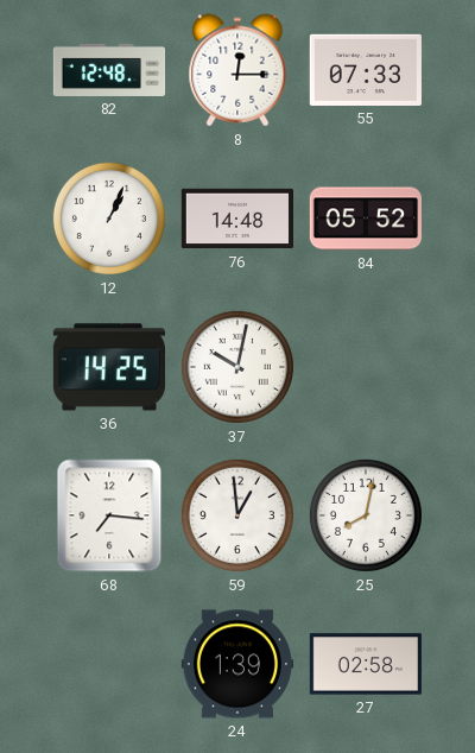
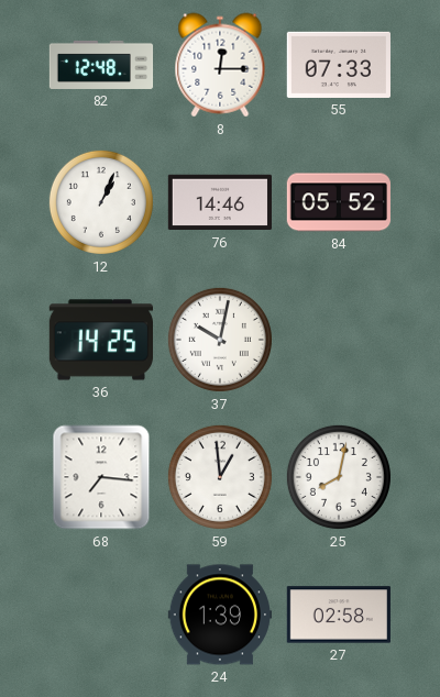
76: 14:48 -> 14:46
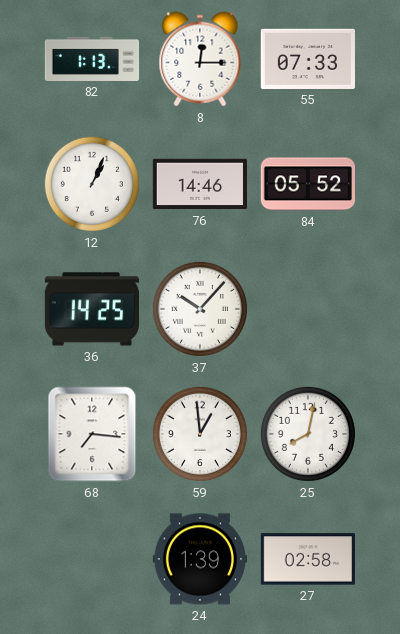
82: 12:48 -> 1:13
37: 10:02 -> 10:07
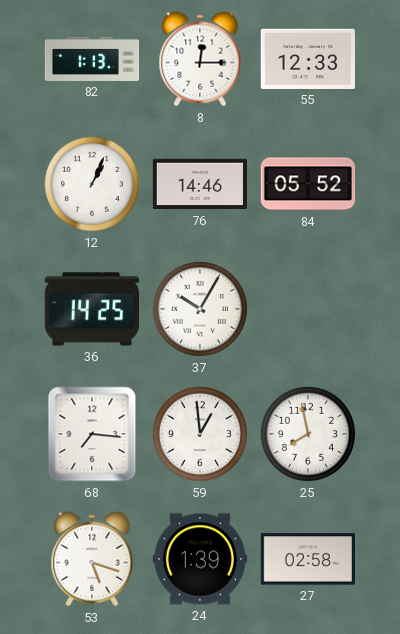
55: 07:33 -> 12:33
37: 10:07 -> 10:05
25: 8:02 -> 7:58
53: none -> 5:18
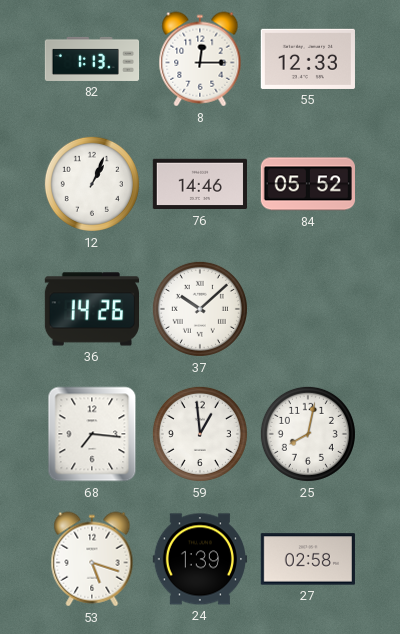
36: 14:25 -> 14:26
37: 10:05 -> 10:08
25: 7:58 -> 8:02
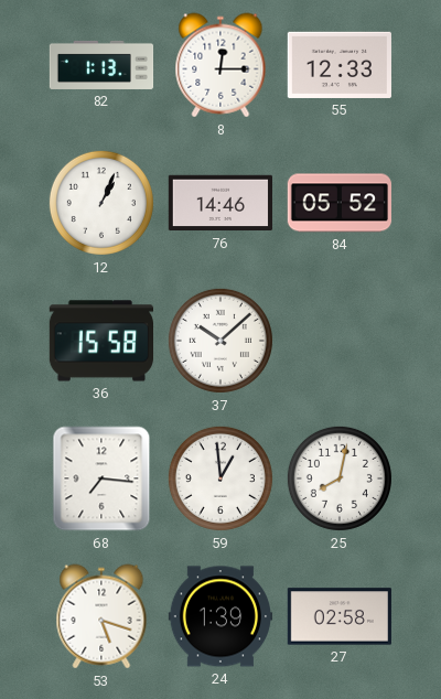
36: 14:26 -> 15:58
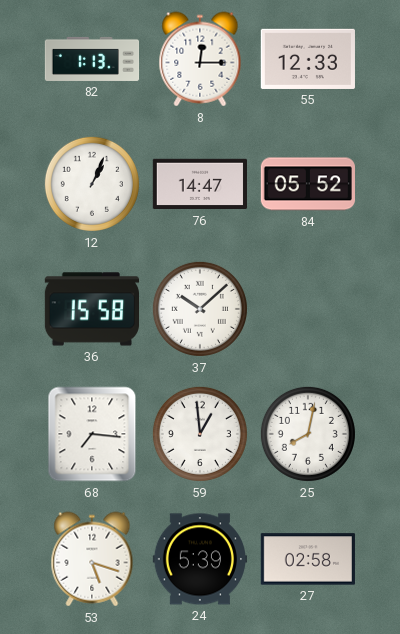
76: 14:46 -> 14:47
24: 1:39 -> 5:39
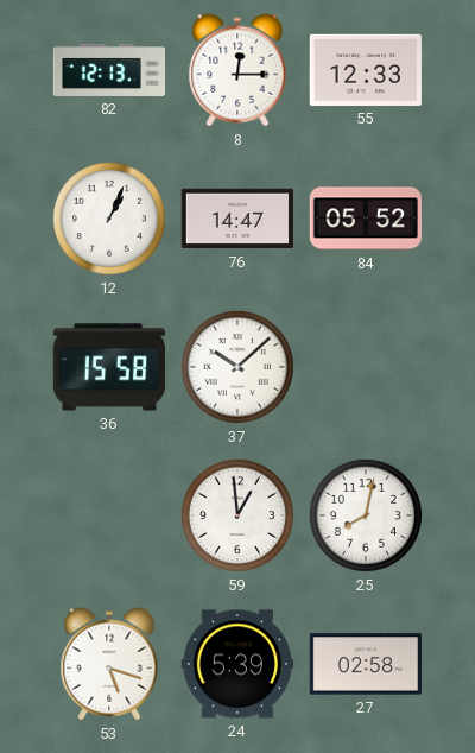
82: 1:13 -> 12:13
68: 7:16 -> none
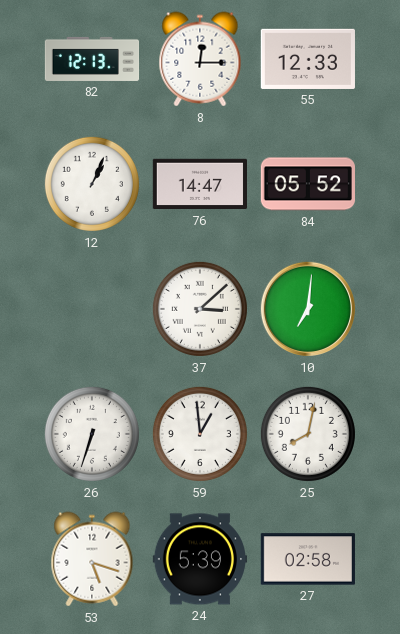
36: 15:58 -> none
37: 10:08 -> 3:08
10: none -> 7:01
26: none -> 6:33
